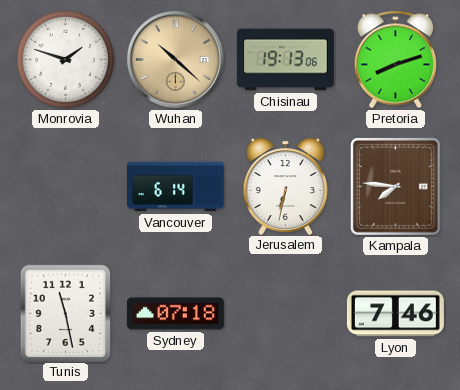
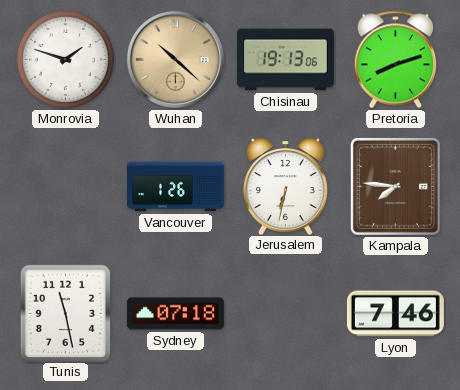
Vancouver: 6:14 -> 1:26
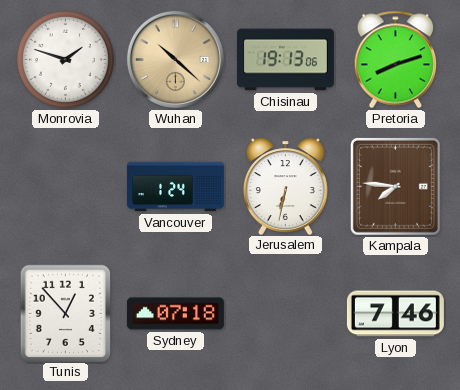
Vancouver: 1:26 -> 1:24
Tunis: 11:28 -> 12:53
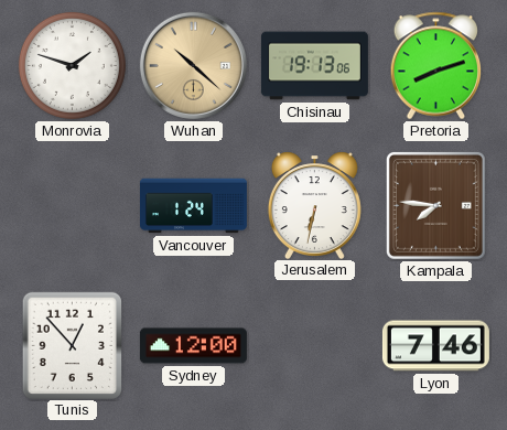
Sydney: 07:18 -> 12:00
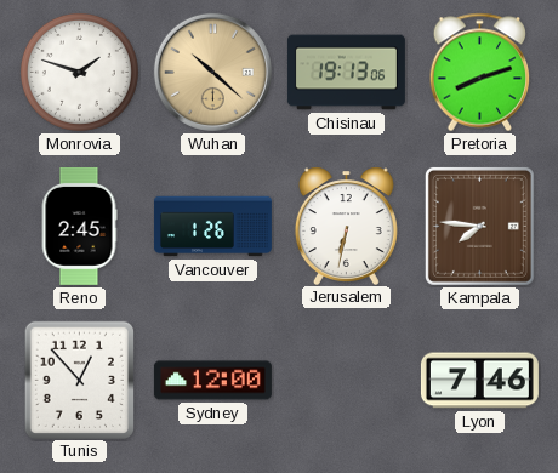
Reno: none -> 2:45
Vancouver: 1:24 -> 1:26
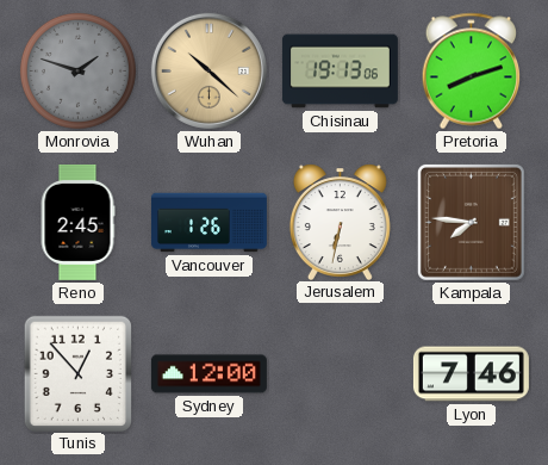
Monrovia dial: white -> grey
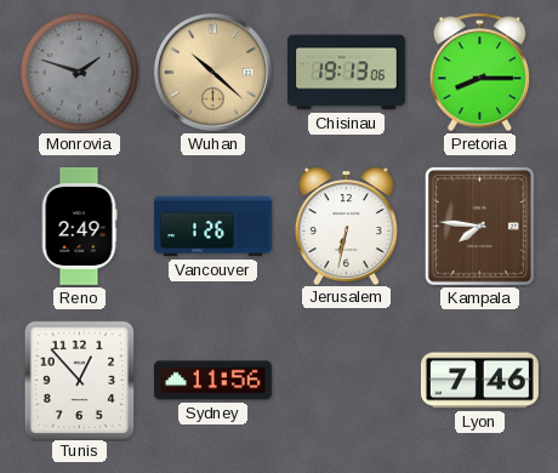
Pretoria: 8:12 -> 8:15
Reno: 2:45 -> 2:49
Sydney: 12:00 -> 11:56
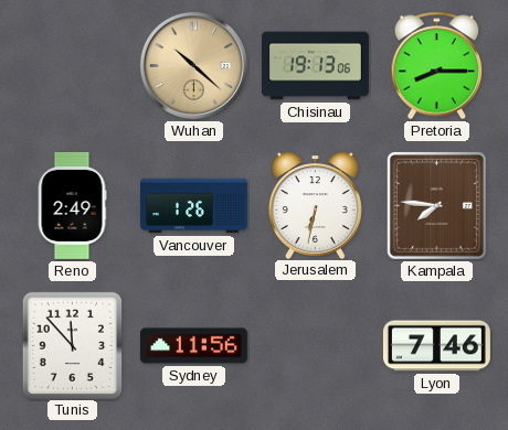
Monrovia: 1:48 -> none
Tunis: 12:53 -> 11:53
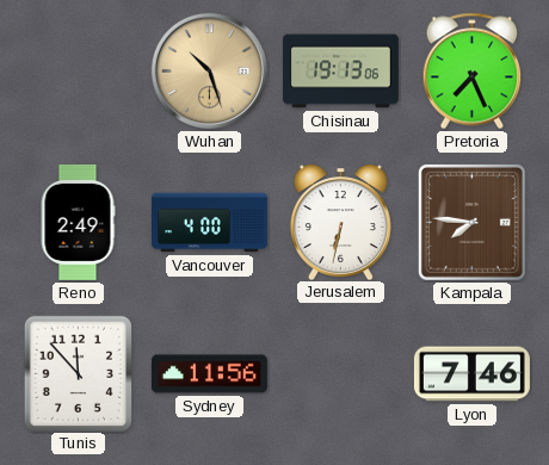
Wuhan: 10:22 -> 10:27
Pretoria: 8:15 -> 7:26
Vancouver: 1:26 -> 4:00
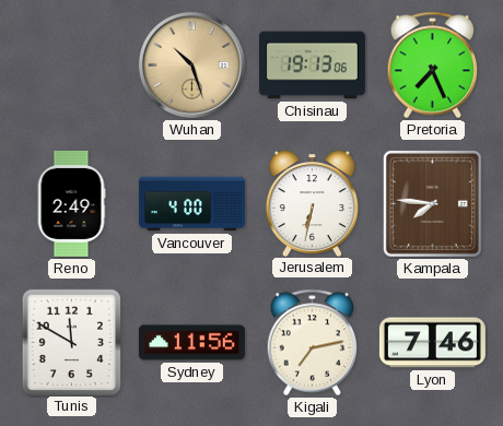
Tunis: 11:53 -> 11:50
Kigali: none -> 7:13
